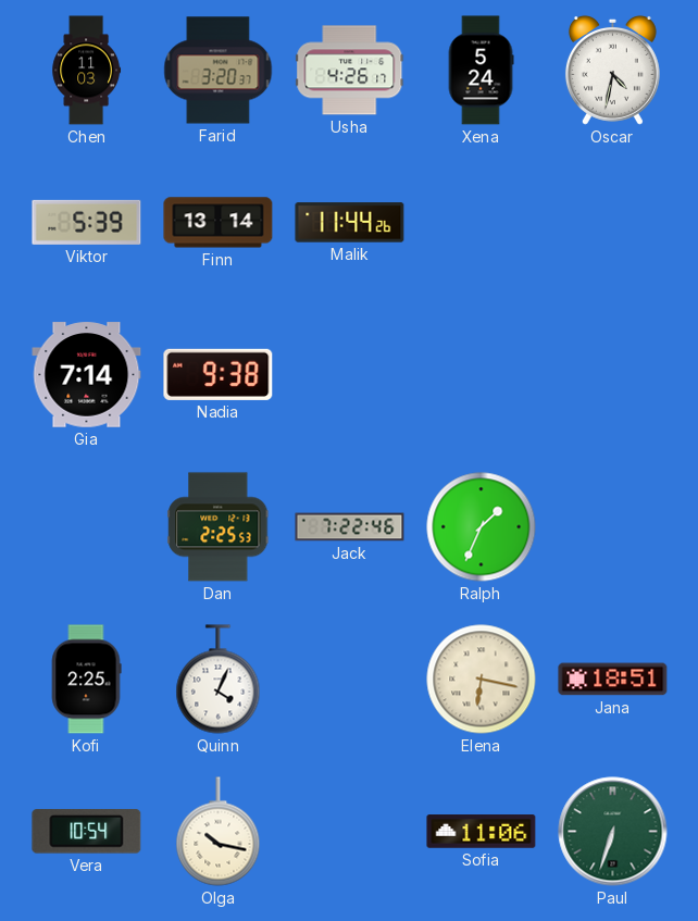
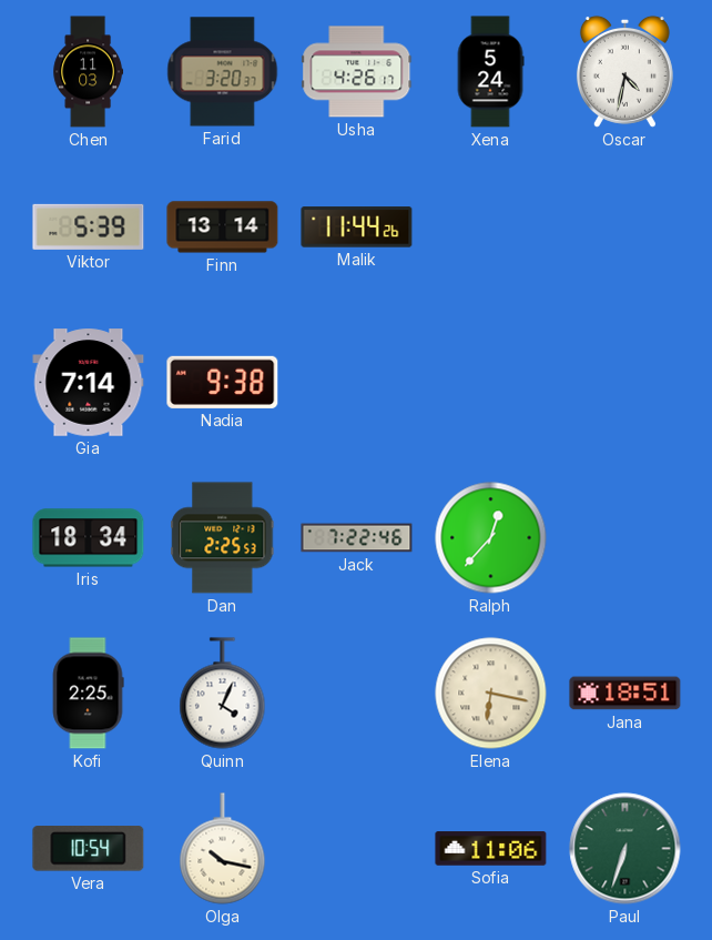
Iris: none -> 18:34
Ralph: 1:34 -> 12:37
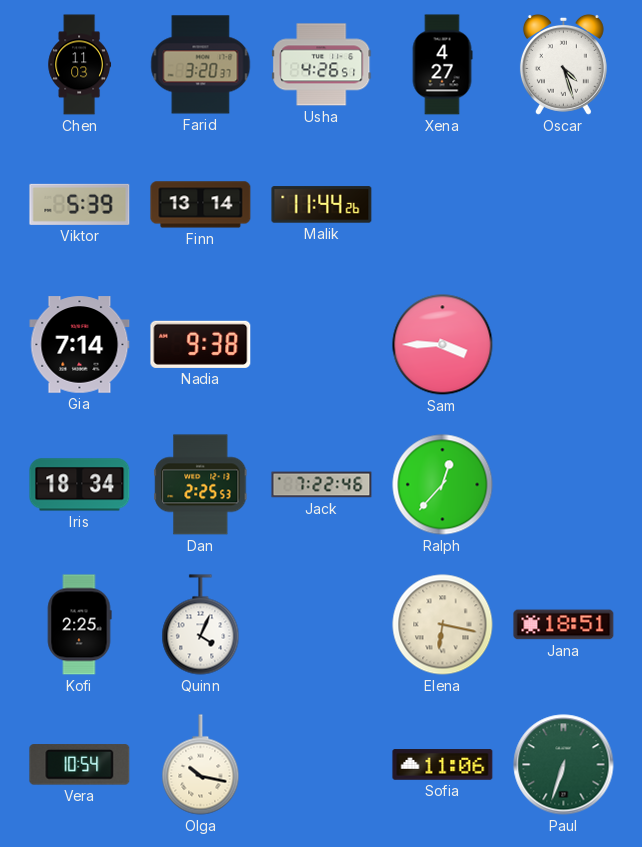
Usha: 4:26:17 -> 4:26:51
Xena: 5:24 -> 4:27
Oscar: 4:32 -> 4:27
Sam: none -> 3:45
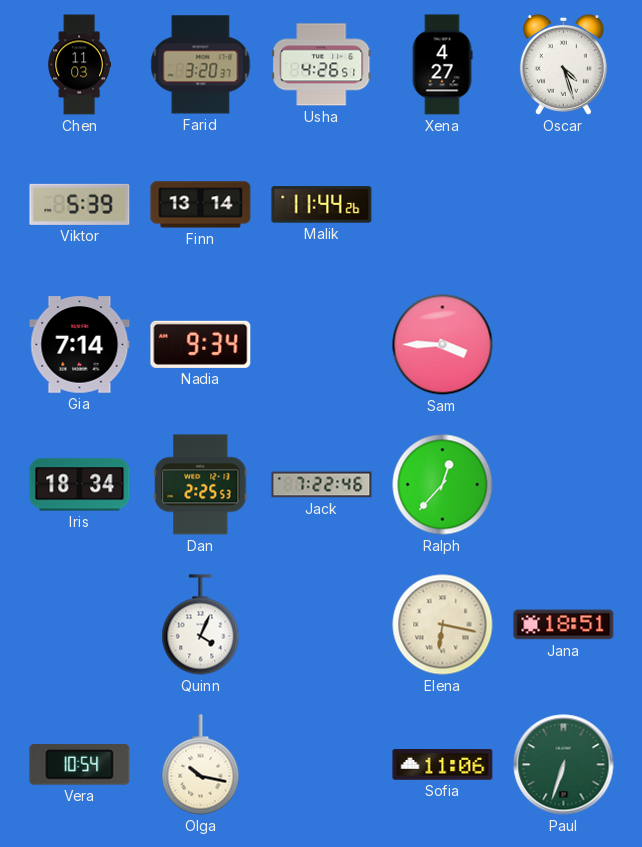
Nadia: 9:38 -> 9:34
Kofi: 2:25 -> none
